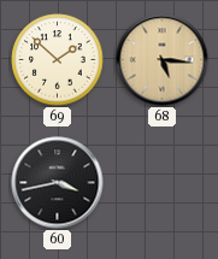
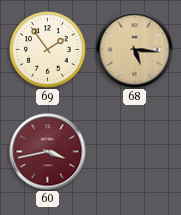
69: 1:52 -> 1:54
60 dial: black -> burgundy
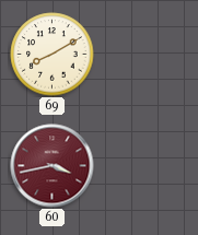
69: 1:54 -> 8:10
68: 5:16 -> none
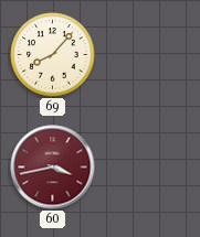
69: 8:10 -> 8:07
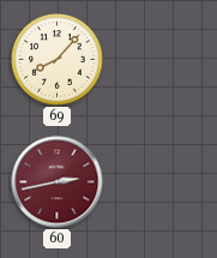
60: 3:43 -> 2:43
